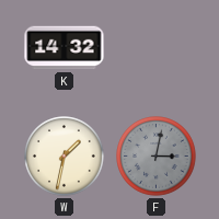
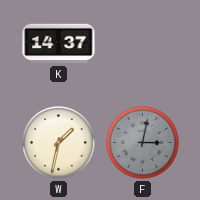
K: 14:32 -> 14:37
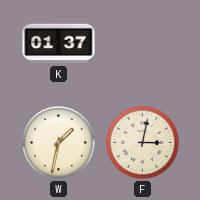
K: 14:37 -> 01:37
F dial: grey -> cream
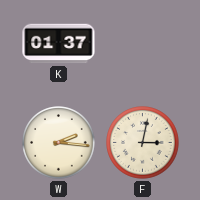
W: 1:32 -> 2:16
